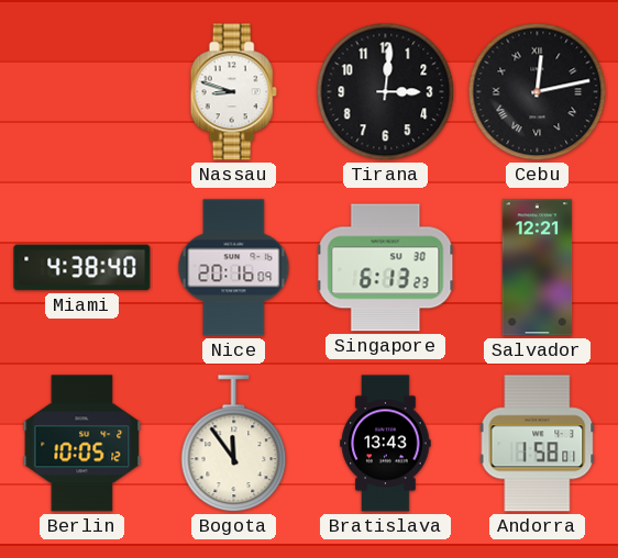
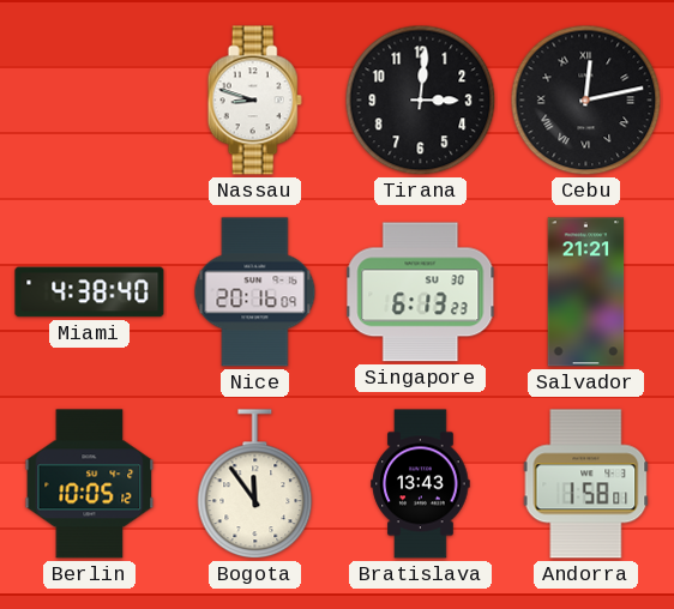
Salvador: 12:21 -> 21:21
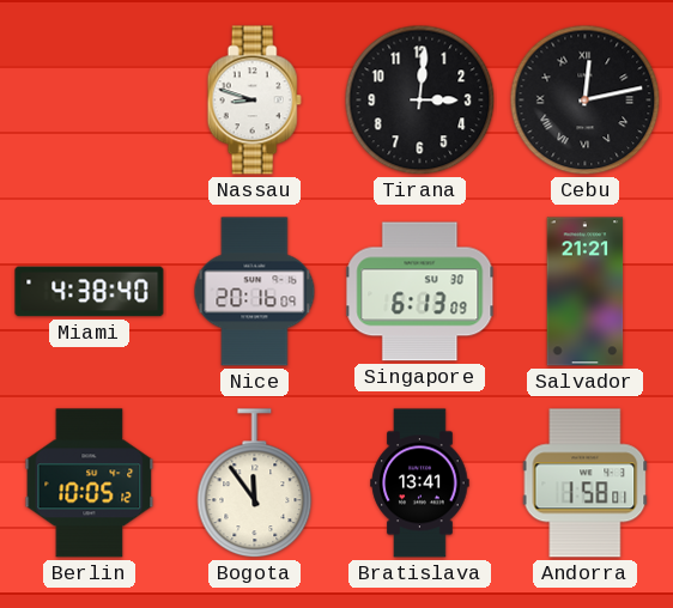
Singapore: 6:13:23 -> 6:13:09
Bratislava: 13:43 -> 13:41
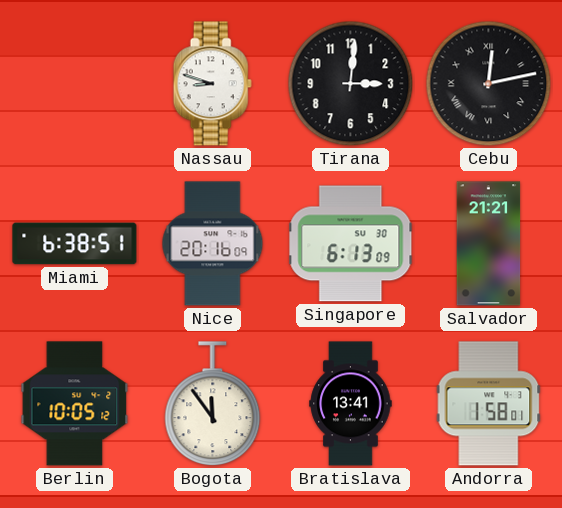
Miami: 4:38 -> 6:38
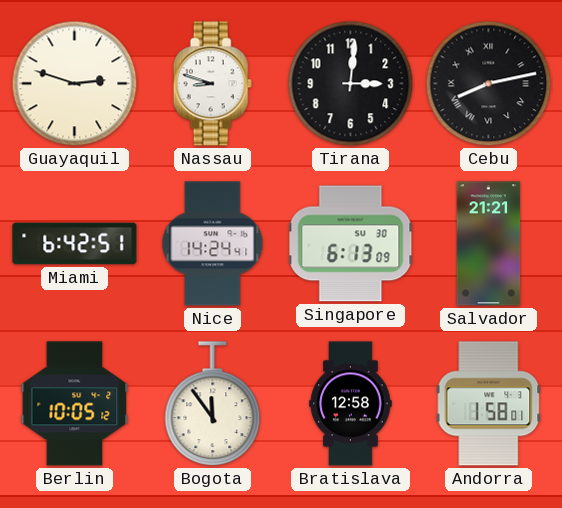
Guayaquil: none -> 2:48
Cebu: 12:13 -> 8:13
Miami: 6:38 -> 6:42
Nice: 20:16 -> 14:24
Bratislava: 13:41 -> 12:58
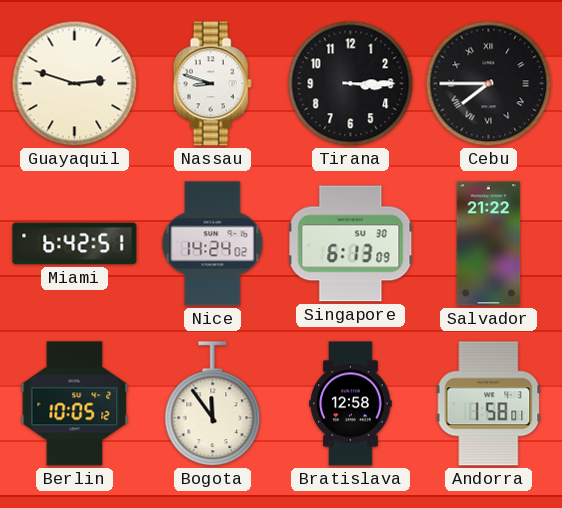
Tirana: 3:01 -> 3:15
Cebu: 8:13 -> 7:45
Nice: 14:24:41 -> 14:24:02
Salvador: 21:21 -> 21:22
